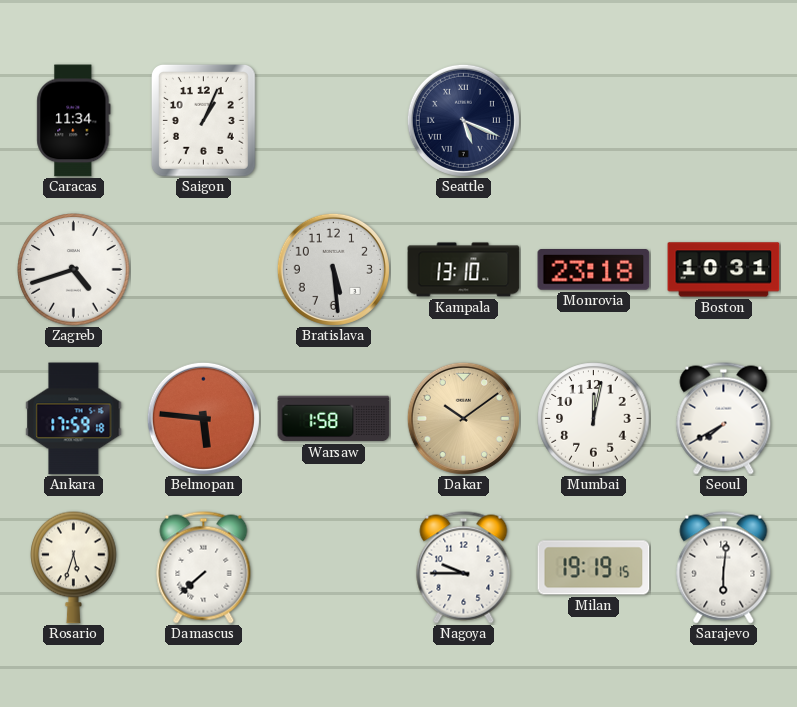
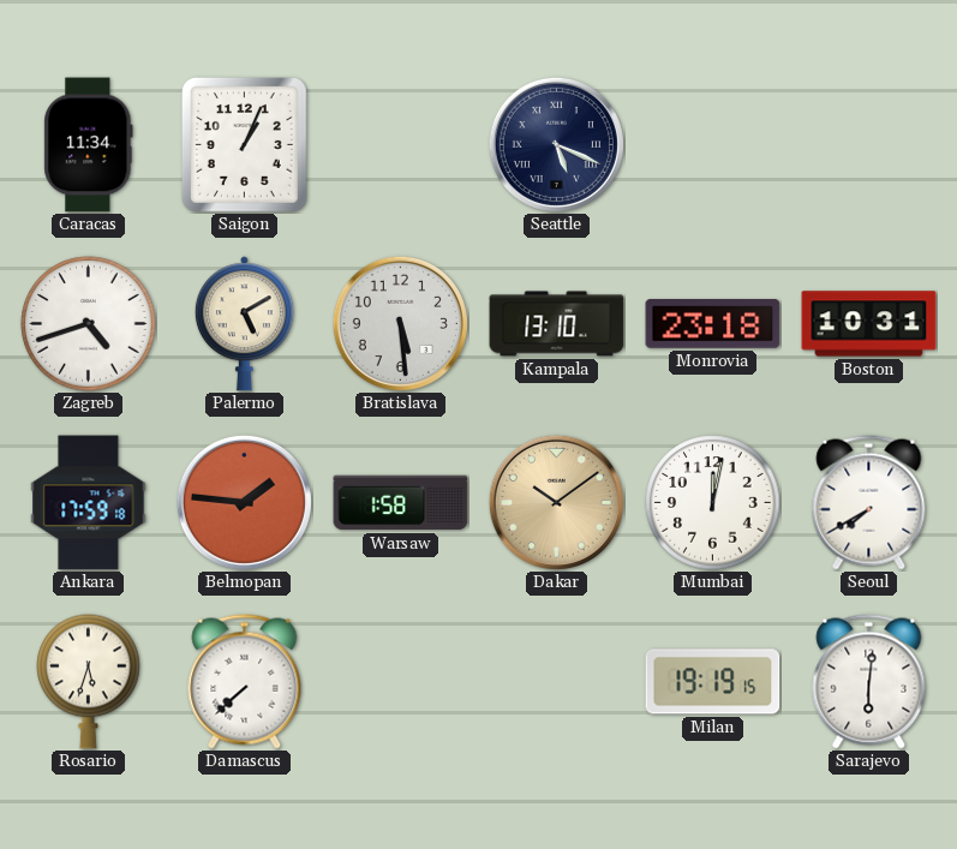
Palermo: none -> 5:10
Belmopan: 5:46 -> 1:46
Nagoya: 9:45 -> none
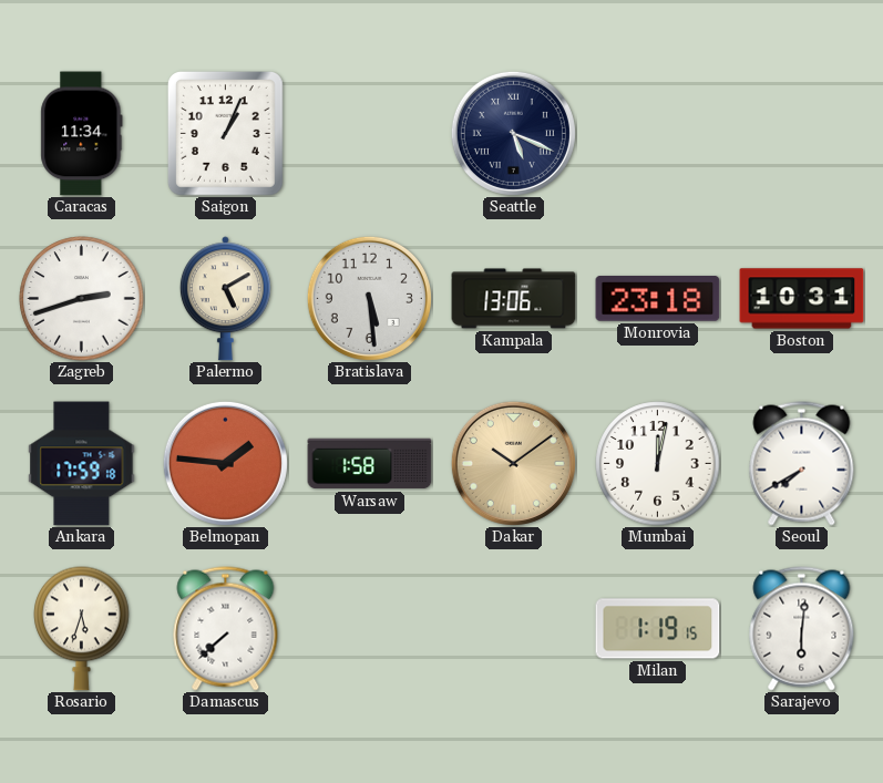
Zagreb: 4:42 -> 2:42
Kampala: 13:10 -> 13:06
Milan: 19:19 -> 1:19
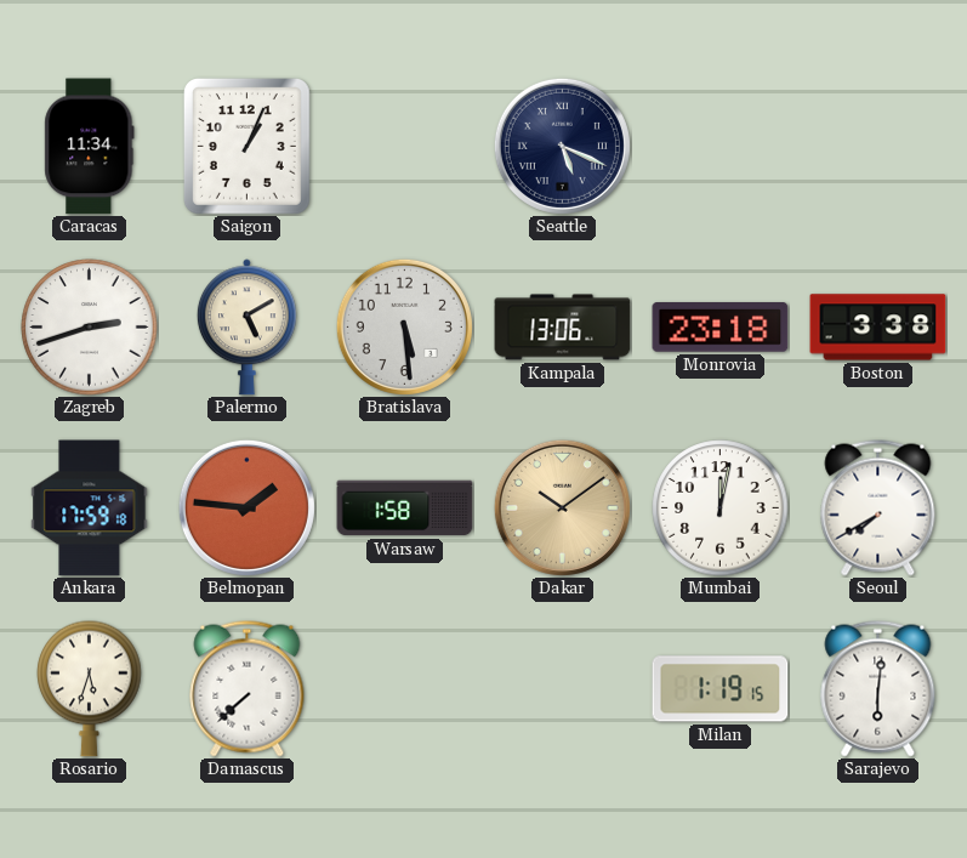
Boston: 10:31 -> 3:38
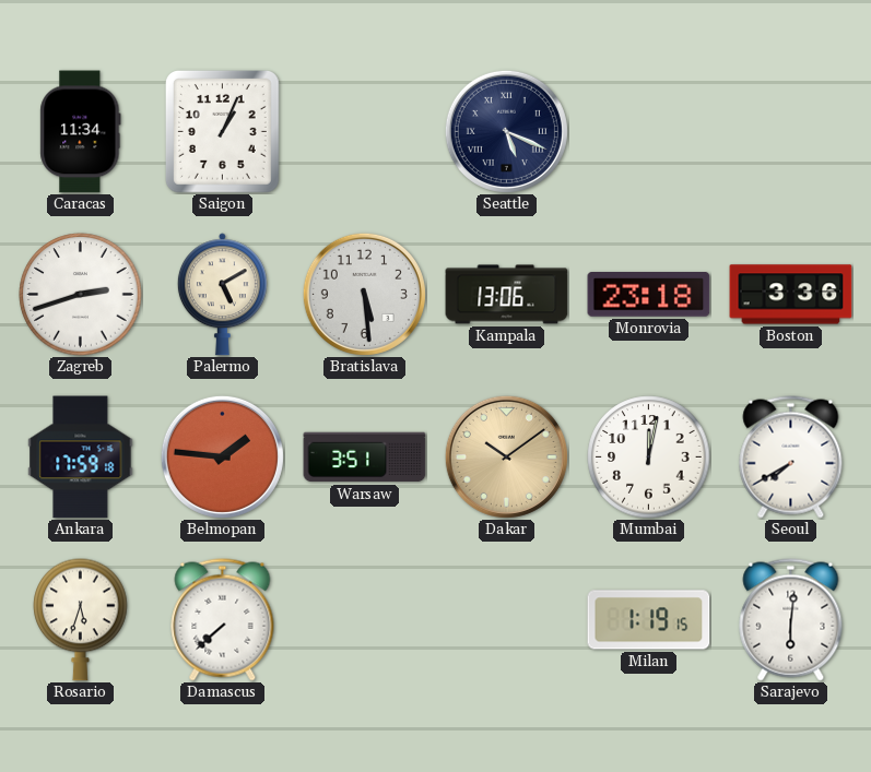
Boston: 3:38 -> 3:36
Warsaw: 1:58 -> 3:51
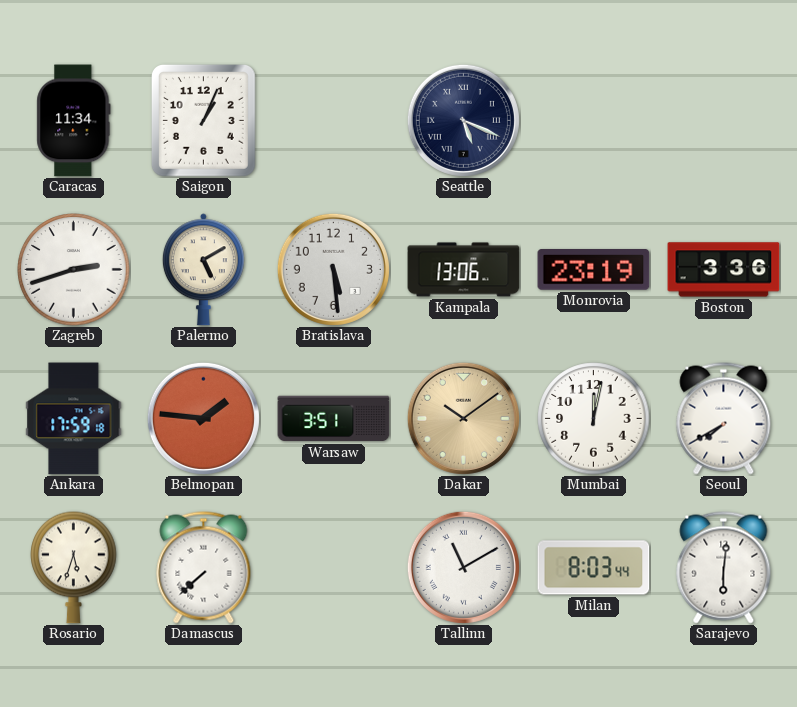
Monrovia: 23:18 -> 23:19
Tallinn: none -> 11:10
Milan: 1:19 -> 8:03
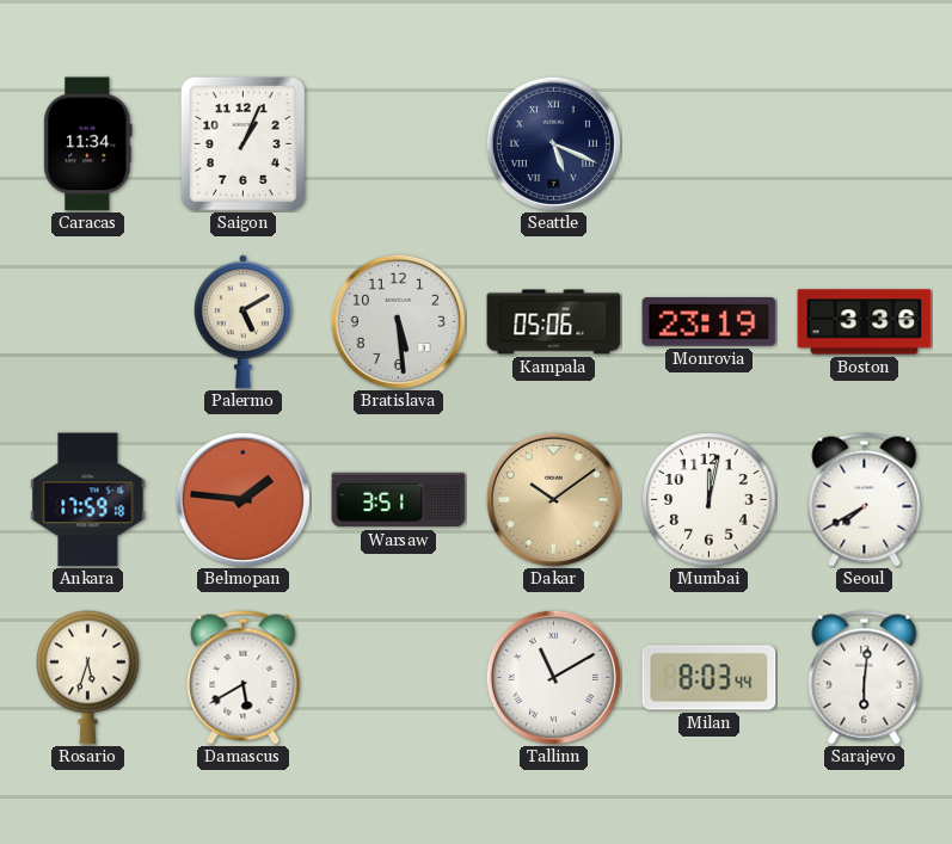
Zagreb: 2:42 -> none
Kampala: 13:06 -> 05:06
Damascus: 7:38 -> 5:40
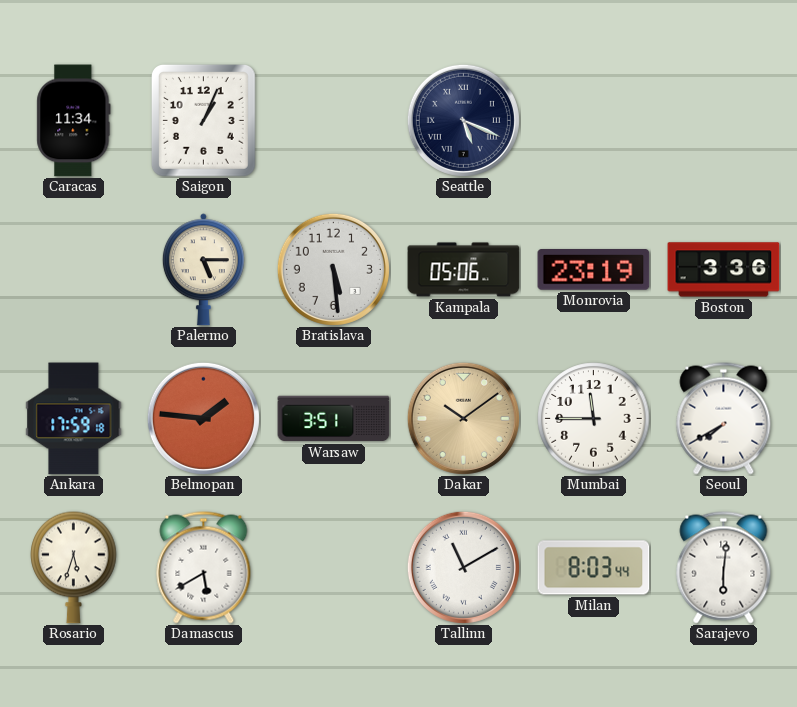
Palermo: 5:10 -> 5:15
Mumbai: 12:02 -> 11:45
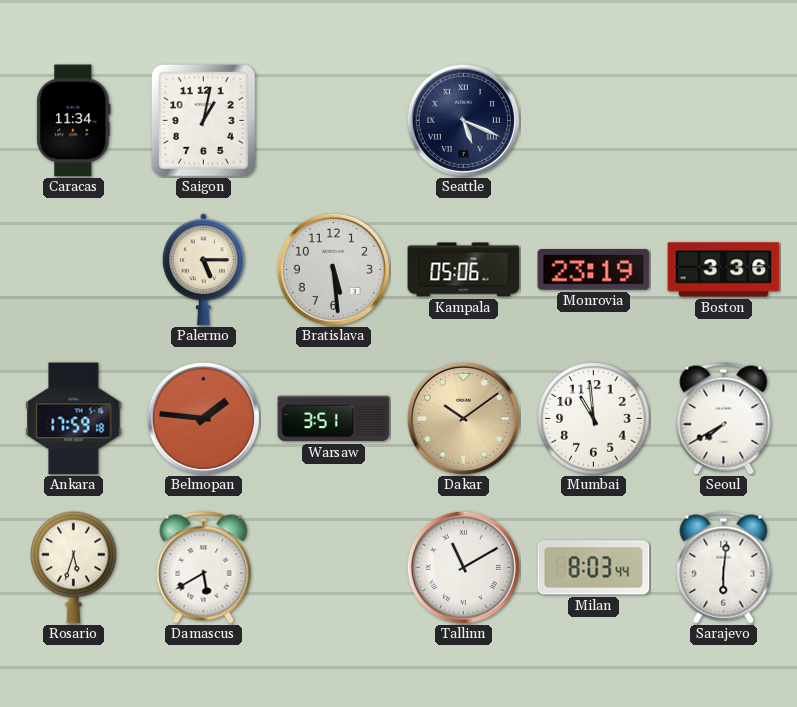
Saigon: 1:04 -> 1:02
Mumbai: 11:45 -> 10:59
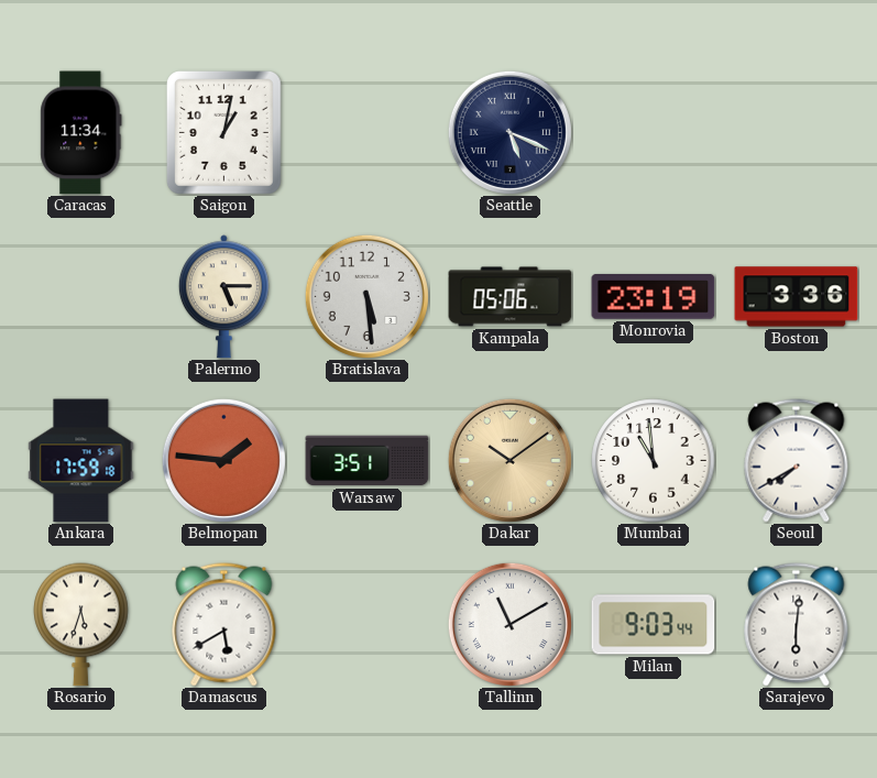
Milan: 8:03 -> 9:03
